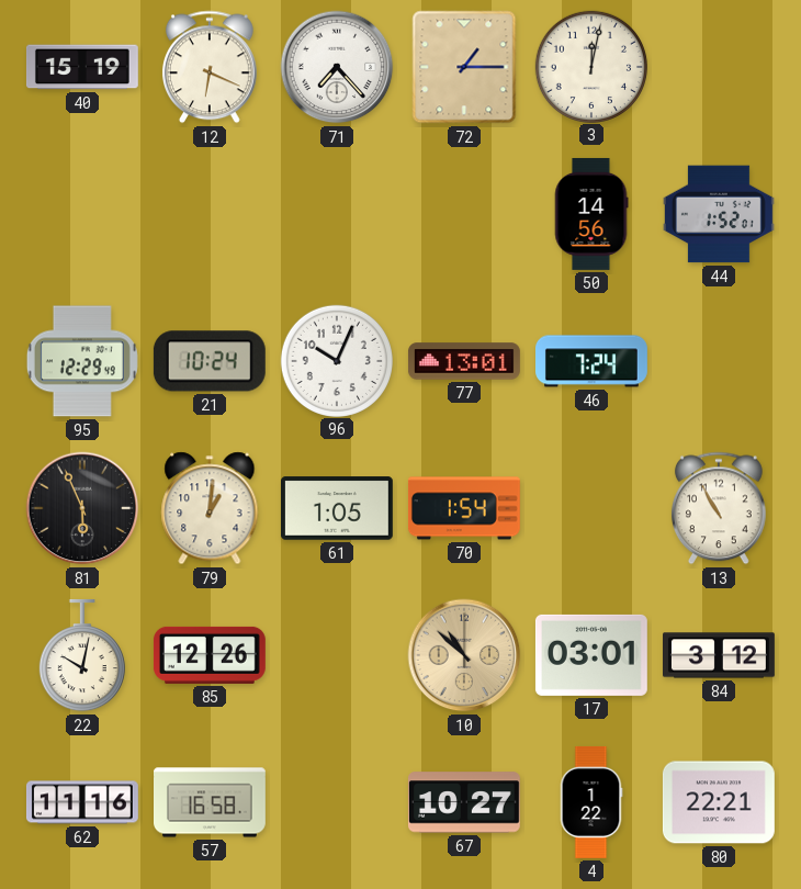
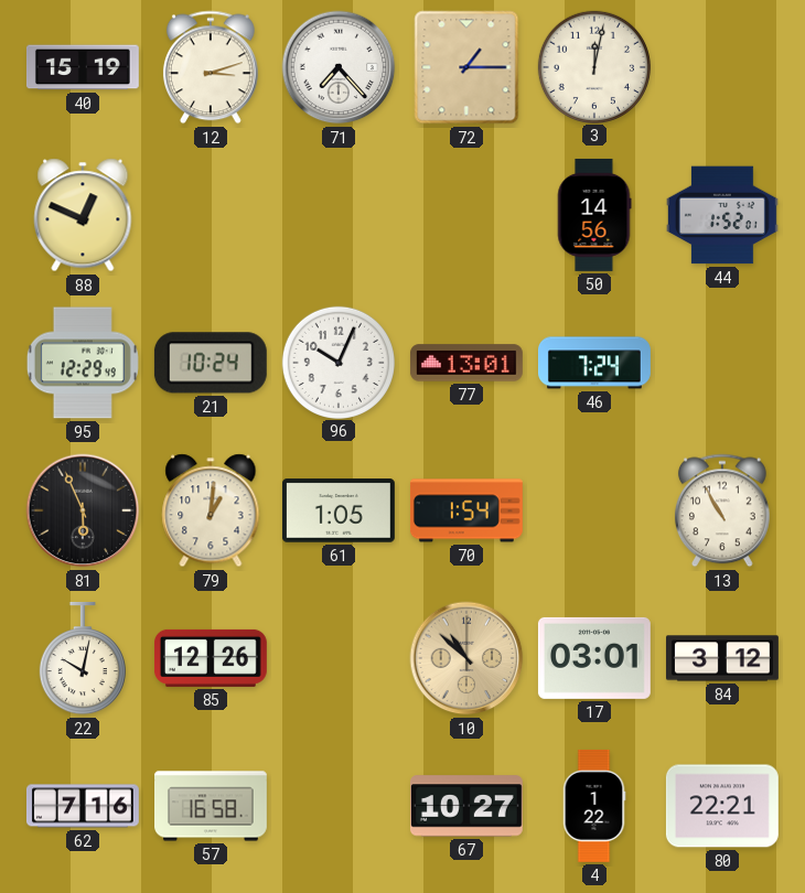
12: 6:19 -> 3:12
88: none -> 12:49
62: 11:16 -> 7:16
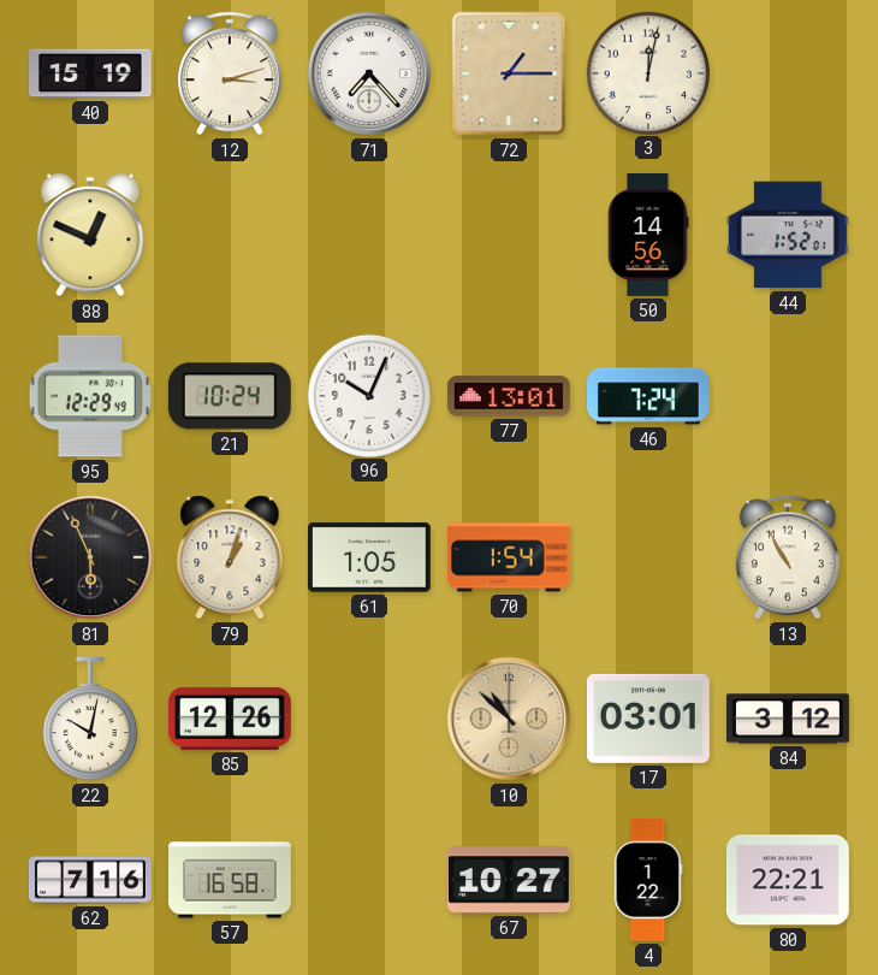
79: 1:01 -> 1:03
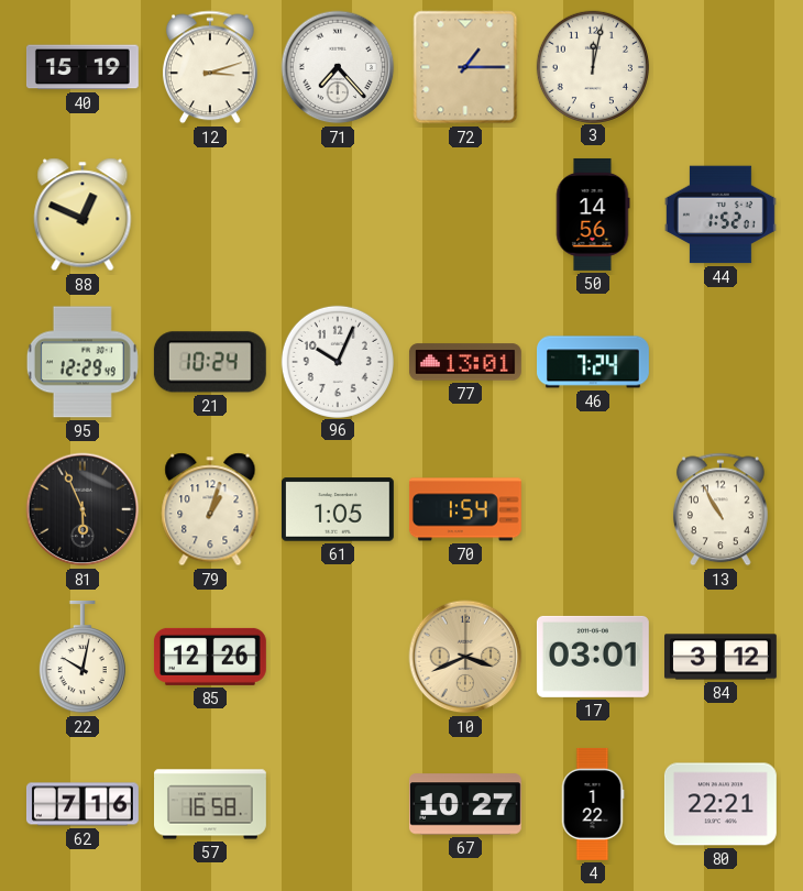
10: 10:52 -> 3:41
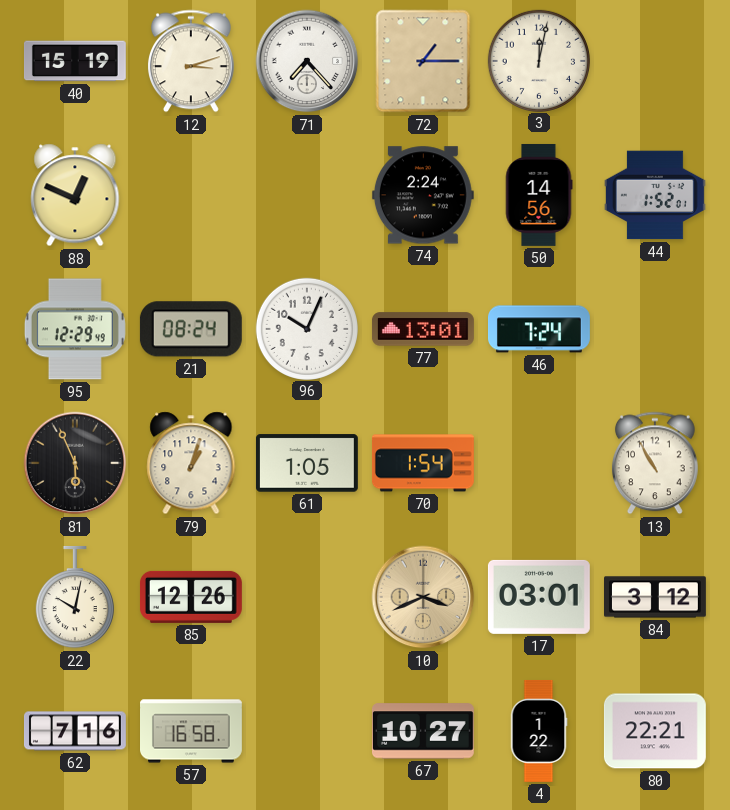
74: none -> 2:24
21: 10:24 -> 08:24
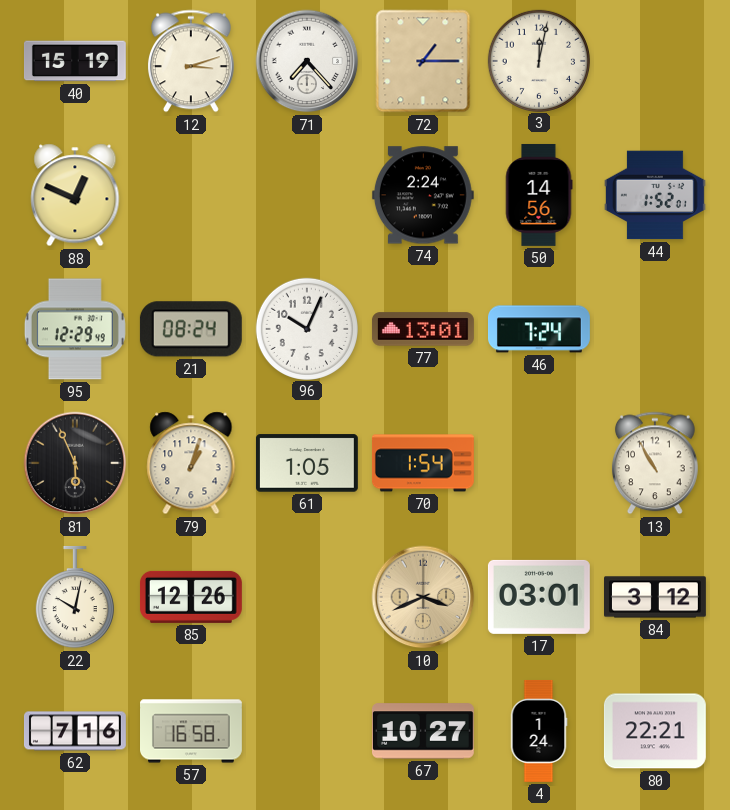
4: 1:22 -> 1:24
